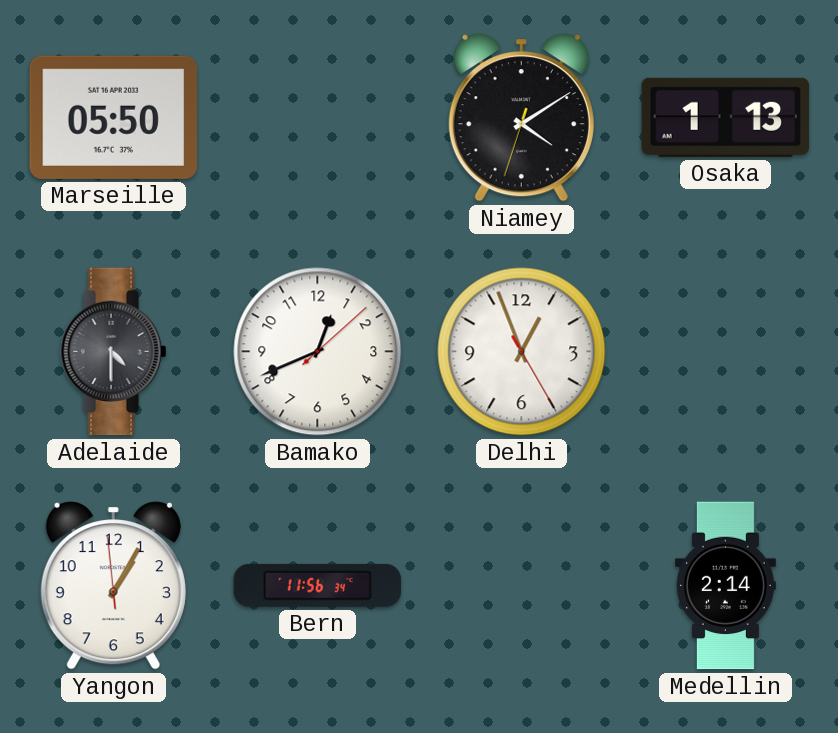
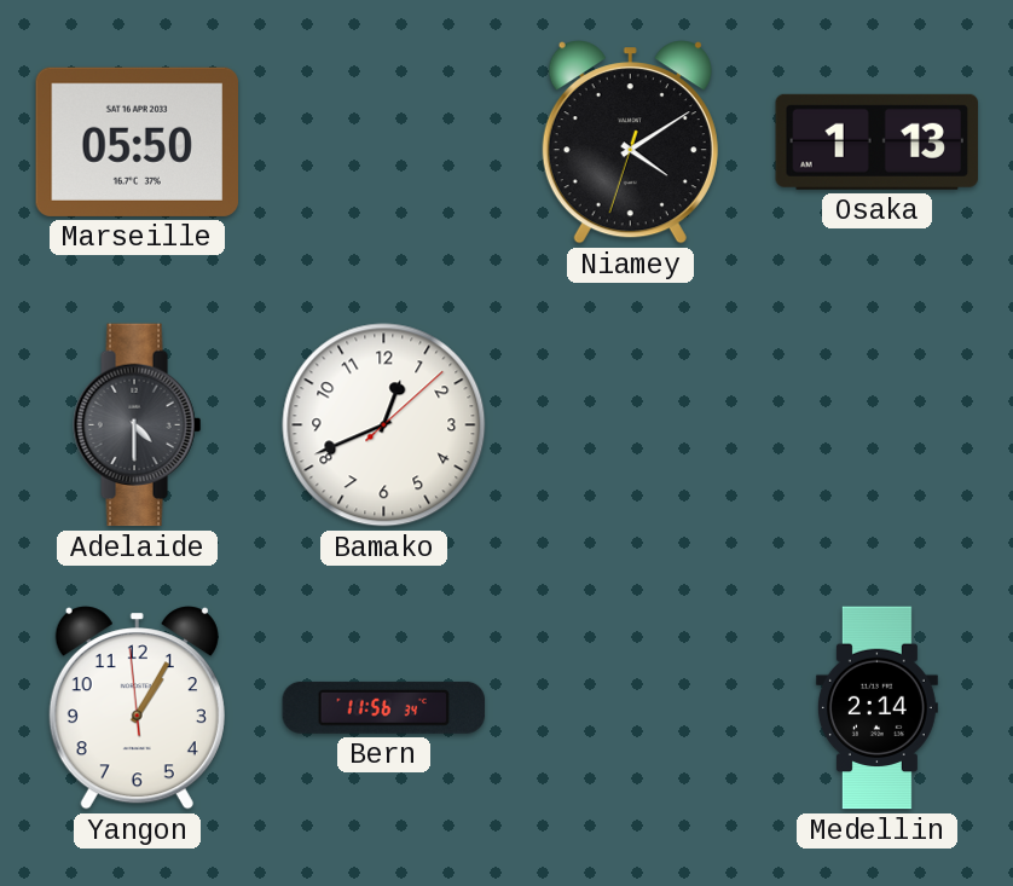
Delhi: 12:56 -> none
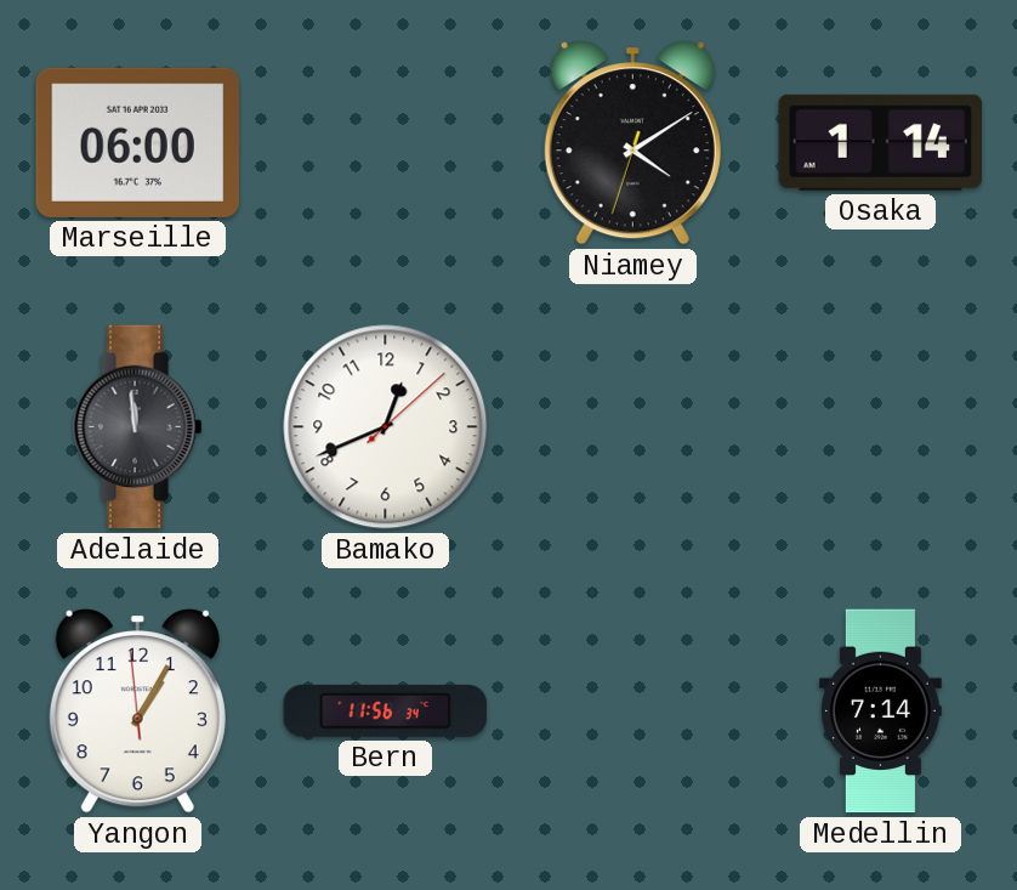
Marseille: 05:50 -> 06:00
Osaka: 1:13 -> 1:14
Adelaide: 4:30 -> 11:59
Medellin: 2:14 -> 7:14
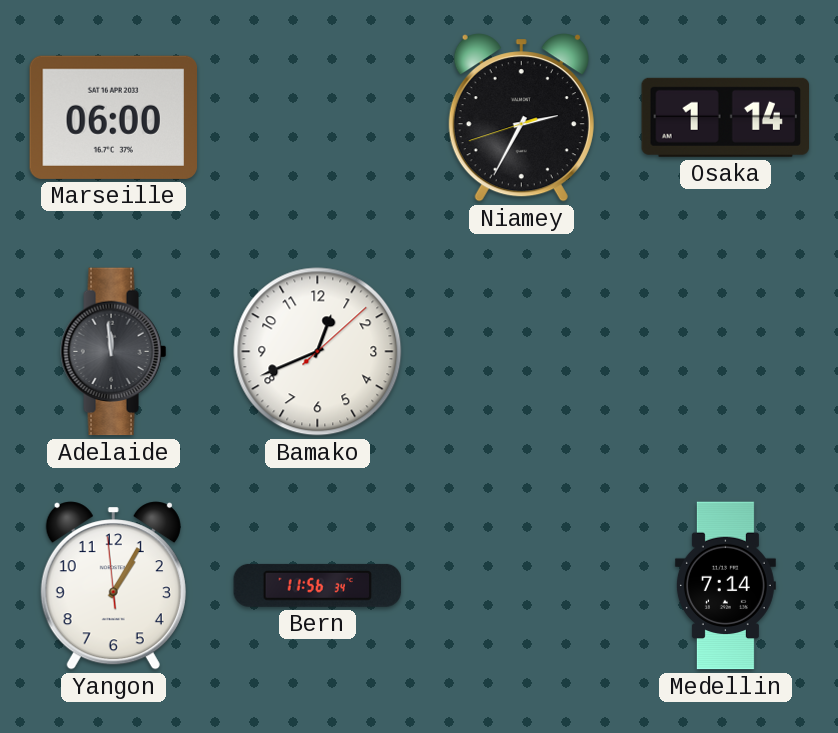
Niamey: 4:09 -> 2:34
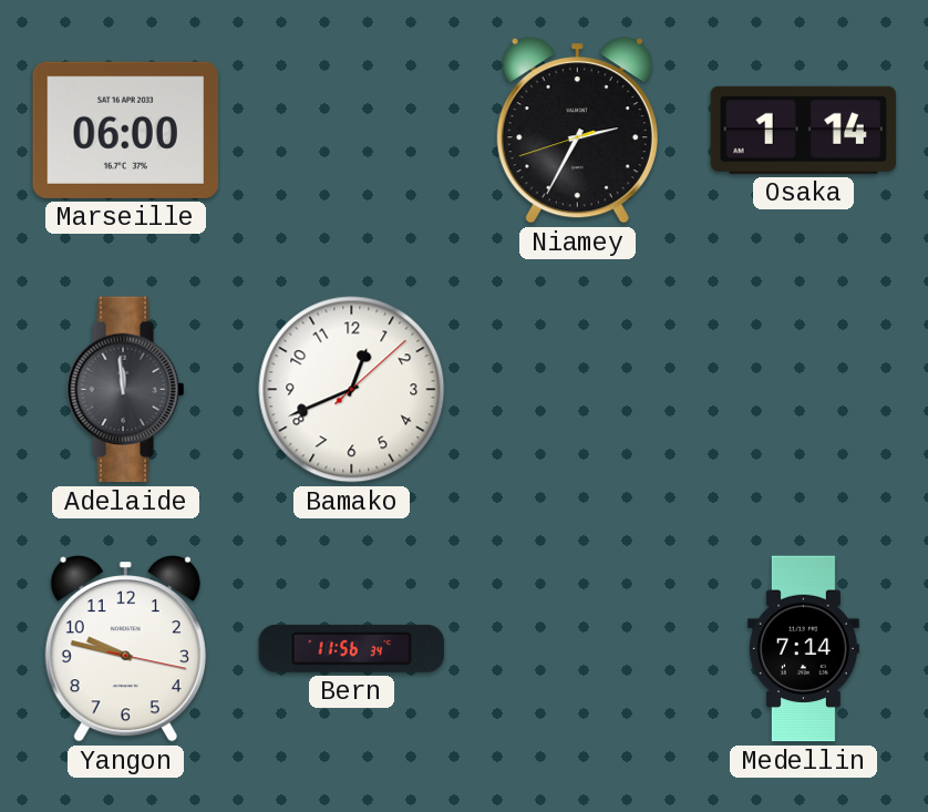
Yangon: 1:04 -> 9:47
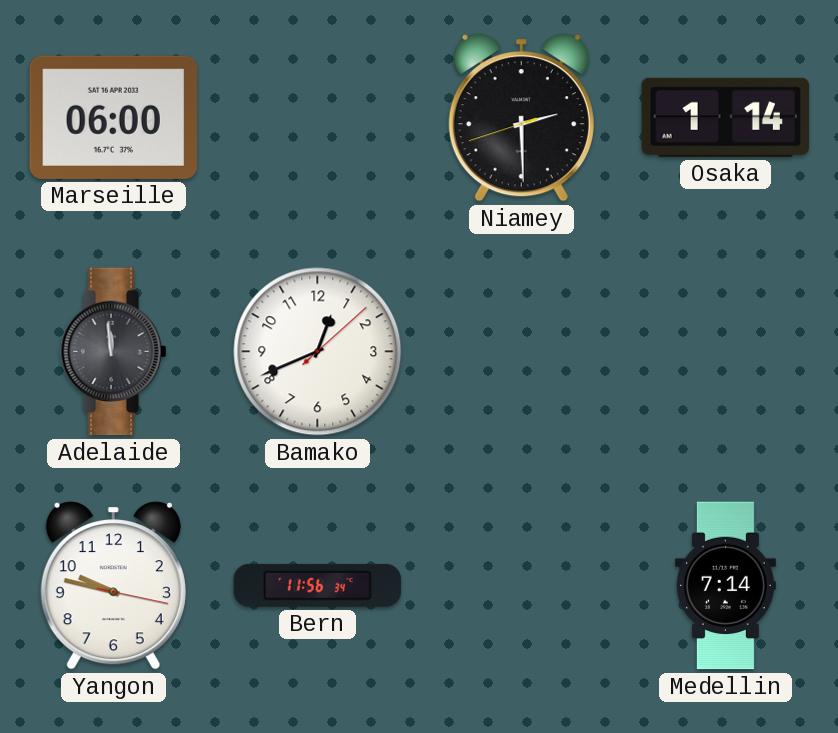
Niamey: 2:34 -> 2:29
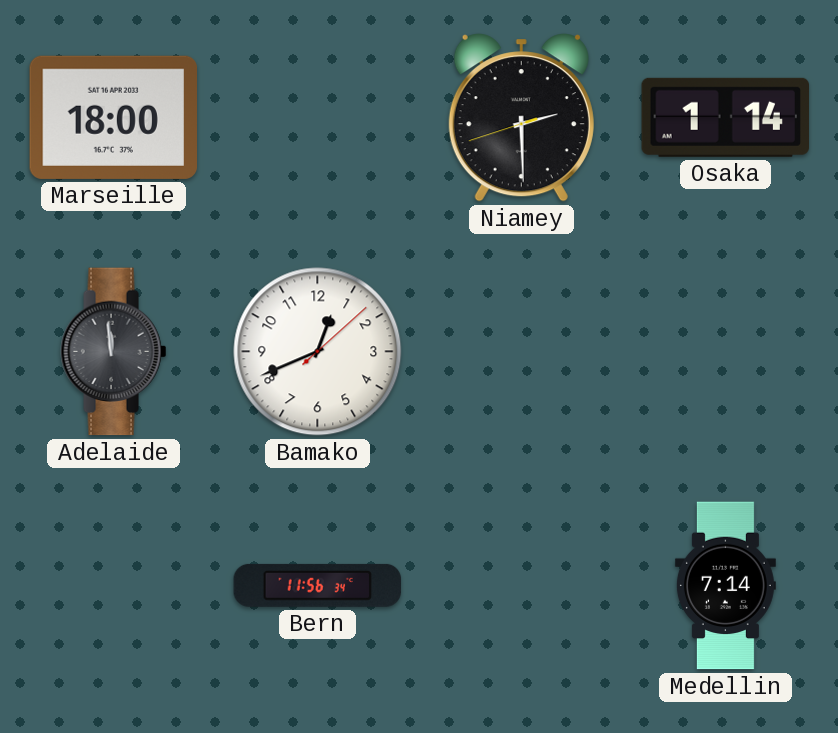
Marseille: 06:00 -> 18:00
Yangon: 9:47 -> none
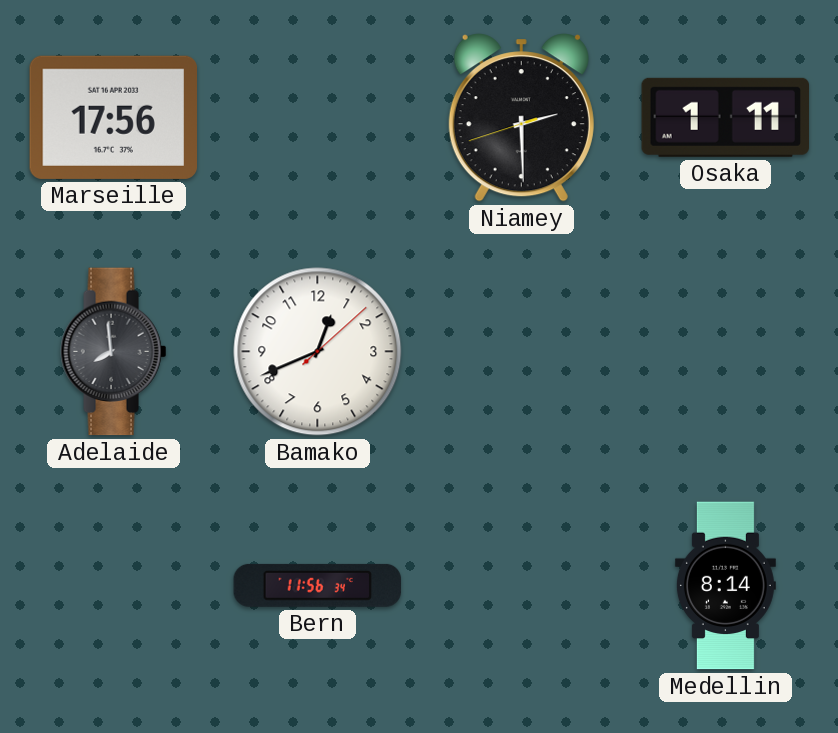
Marseille: 18:00 -> 17:56
Osaka: 1:14 -> 1:11
Adelaide: 11:59 -> 7:59
Medellin: 7:14 -> 8:14
